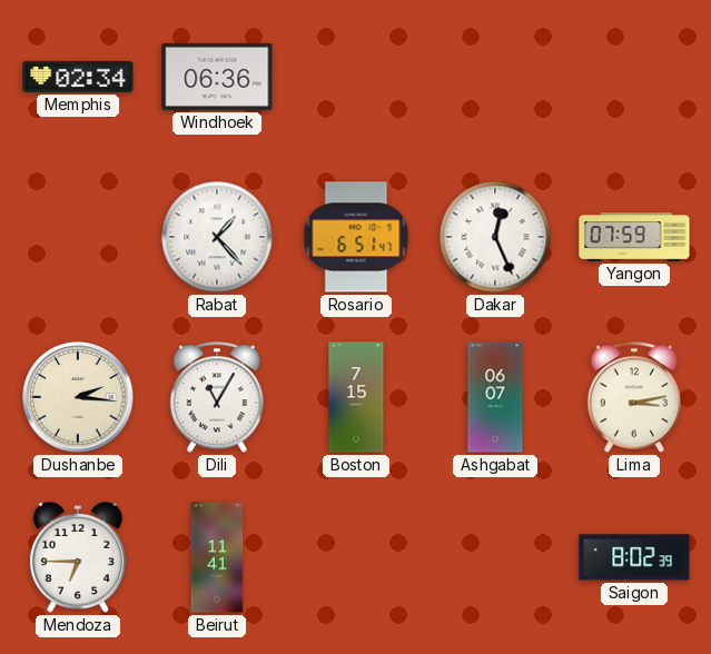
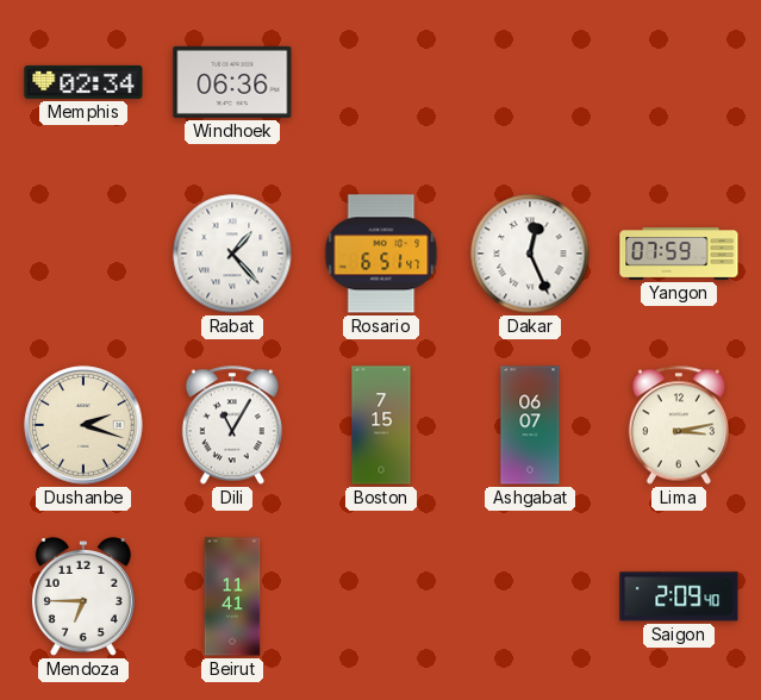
Dushanbe: 2:16 -> 2:18
Saigon: 8:02 -> 2:09
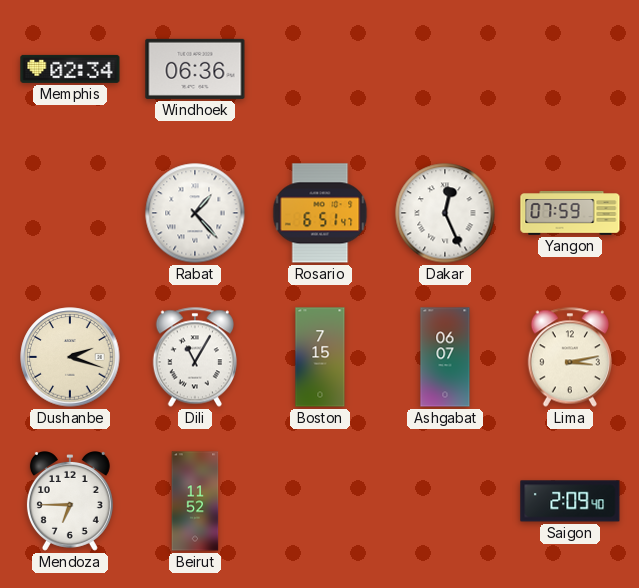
Beirut: 11:41 -> 11:52
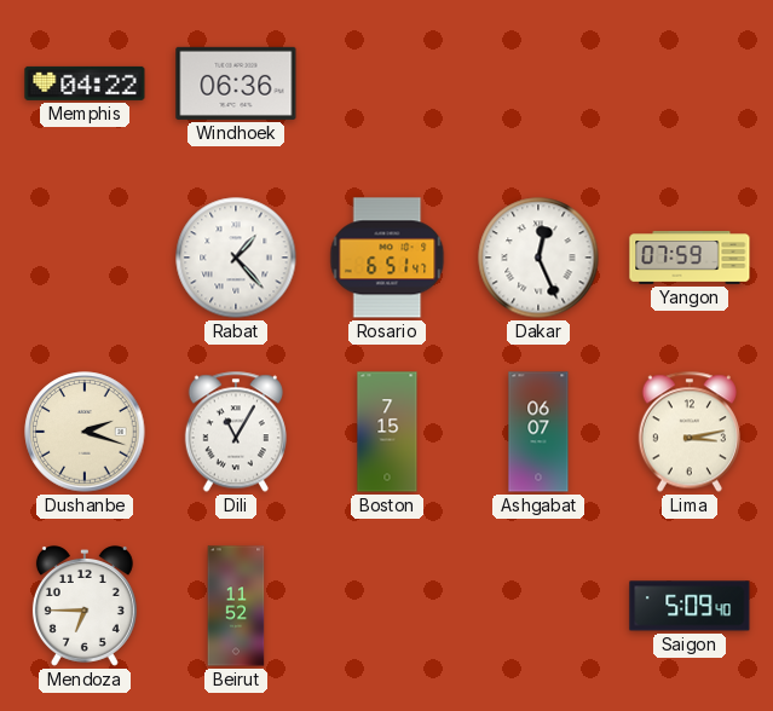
Memphis: 02:34 -> 04:22
Saigon: 2:09 -> 5:09
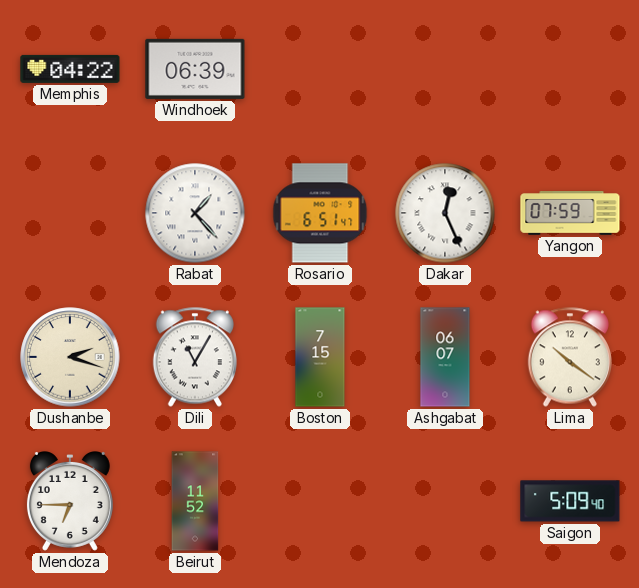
Windhoek: 06:36 -> 06:39
Lima: 3:13 -> 10:21
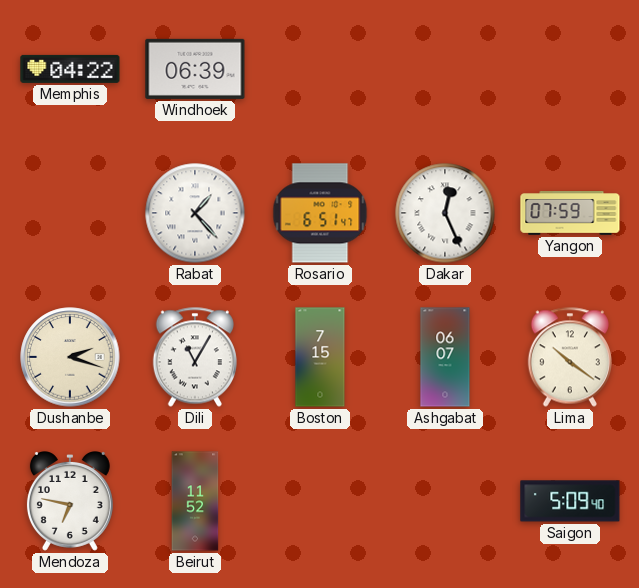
Mendoza: 6:45 -> 6:47
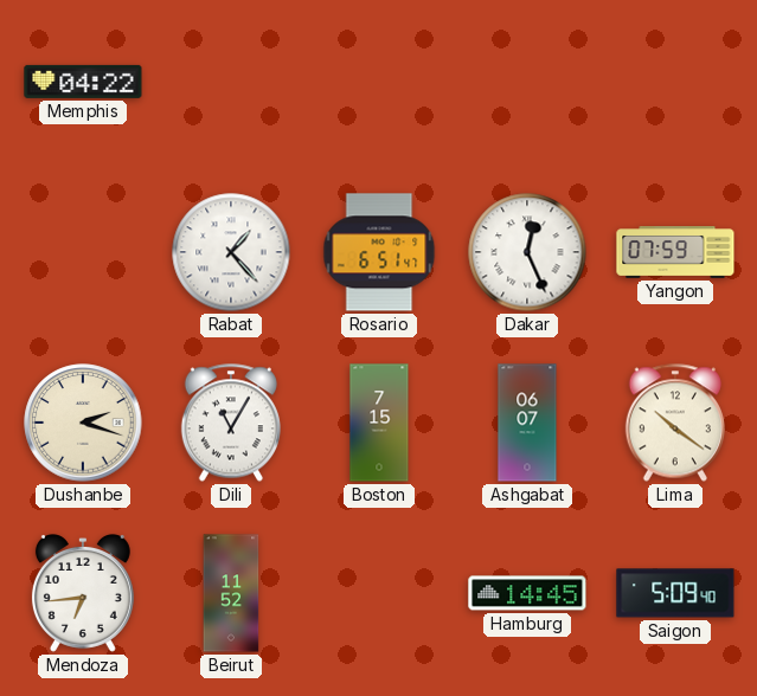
Windhoek: 06:39 -> none
Mendoza: 6:47 -> 6:44
Hamburg: none -> 14:45
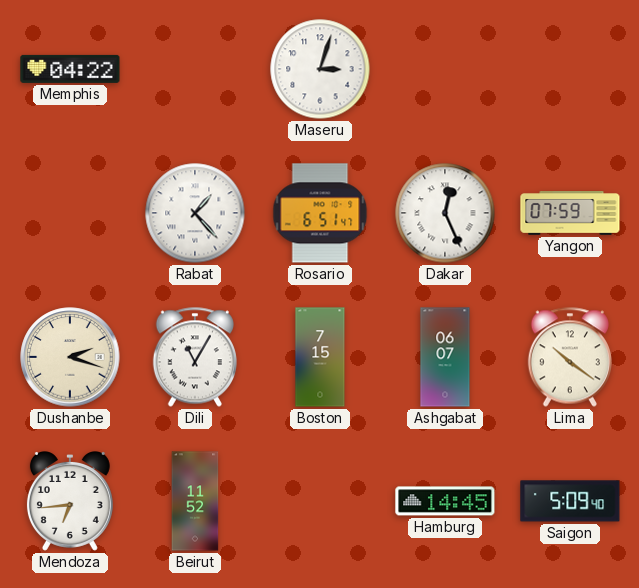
Maseru: none -> 3:03
